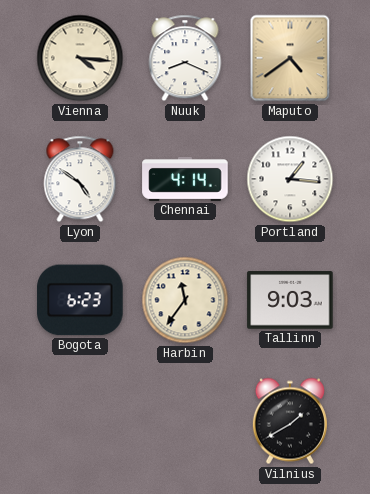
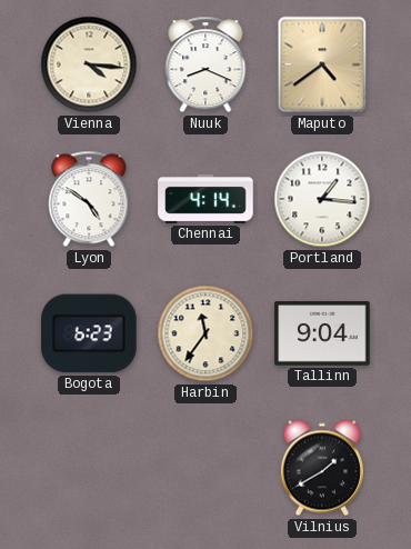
Tallinn: 9:03 -> 9:04
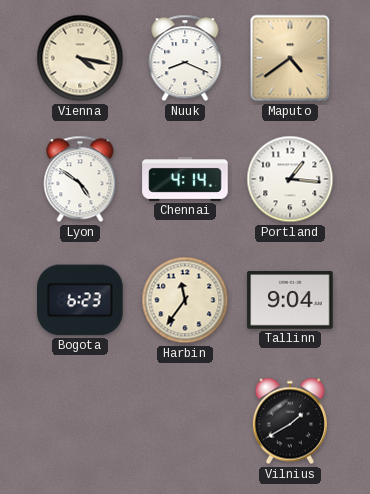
Vienna: 4:16 -> 4:17
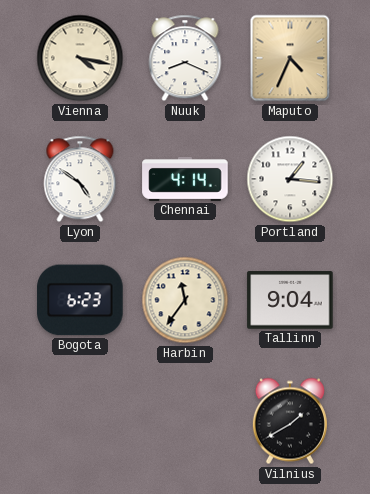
Maputo: 4:39 -> 4:34
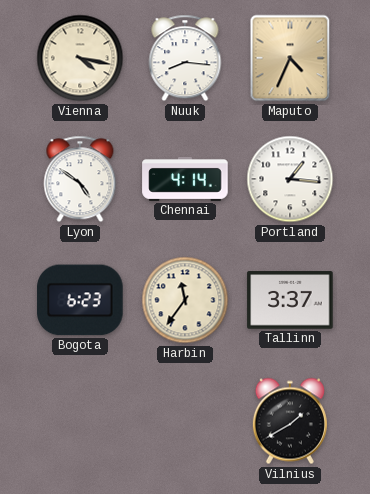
Nuuk: 8:19 -> 8:16
Tallinn: 9:04 -> 3:37
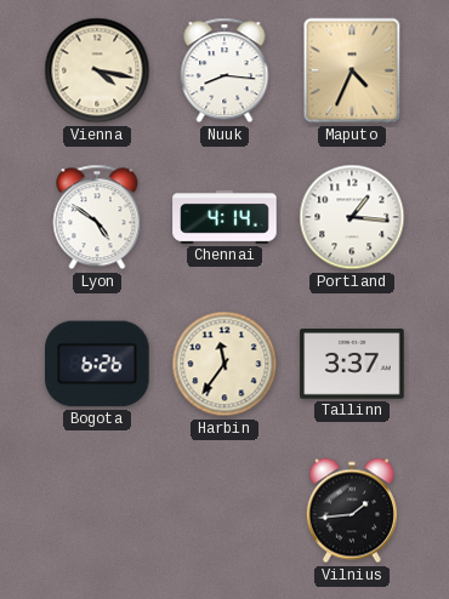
Bogota: 6:23 -> 6:26
Vilnius: 1:40 -> 1:44
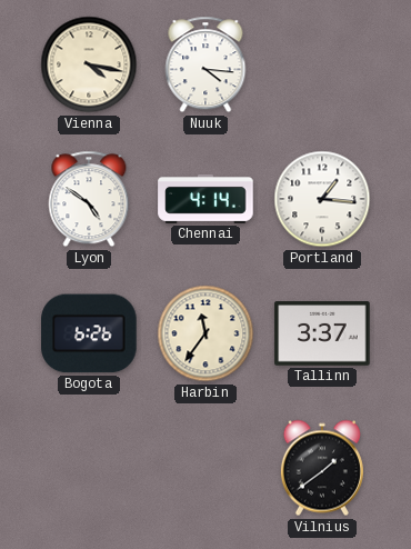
Nuuk: 8:16 -> 4:16
Maputo: 4:34 -> none
Vilnius: 1:44 -> 1:39
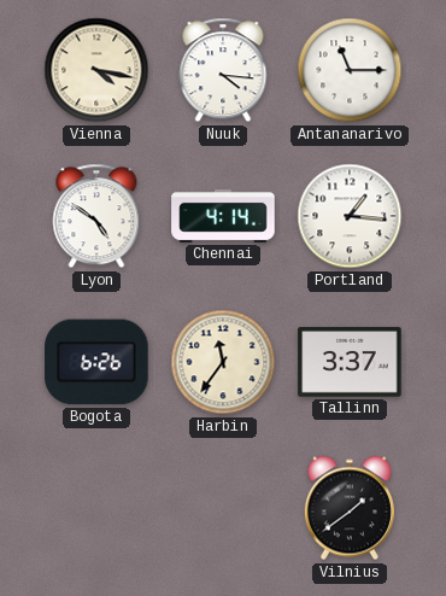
Antananarivo: none -> 11:15
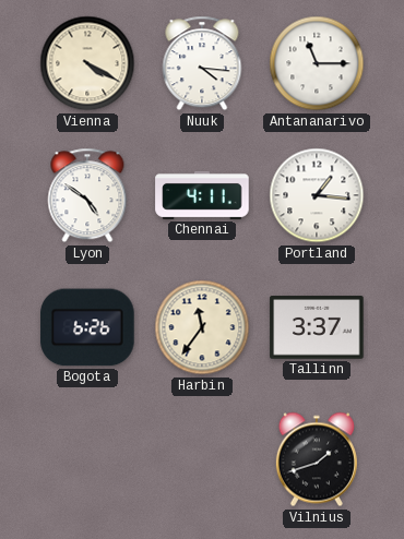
Vienna: 4:17 -> 4:20
Chennai: 4:14 -> 4:11
Vilnius: 1:39 -> 1:42
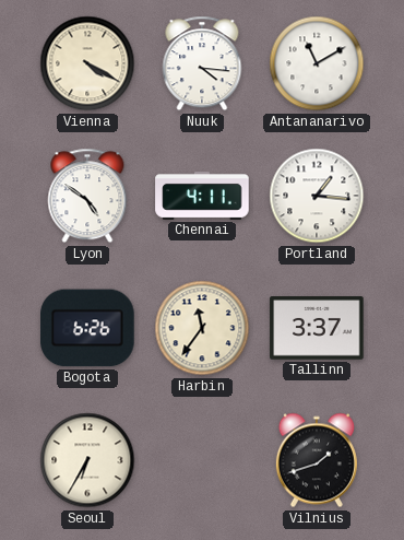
Antananarivo: 11:15 -> 11:10
Seoul: none -> 6:35
